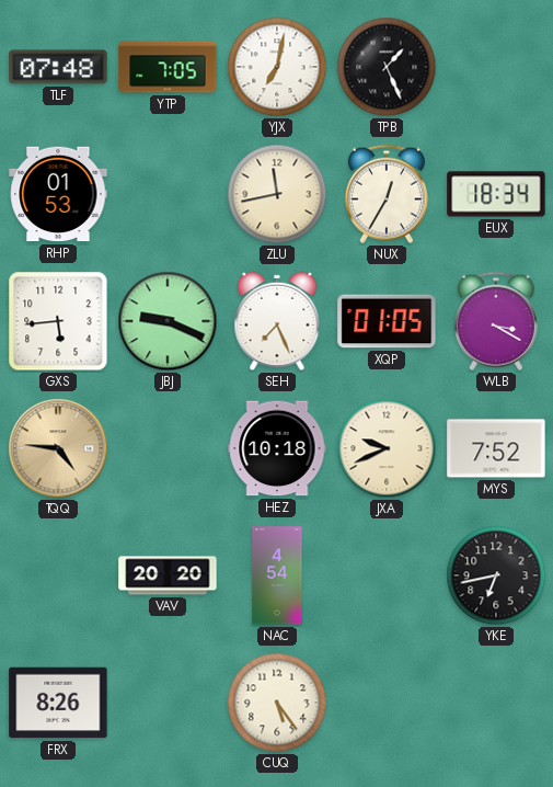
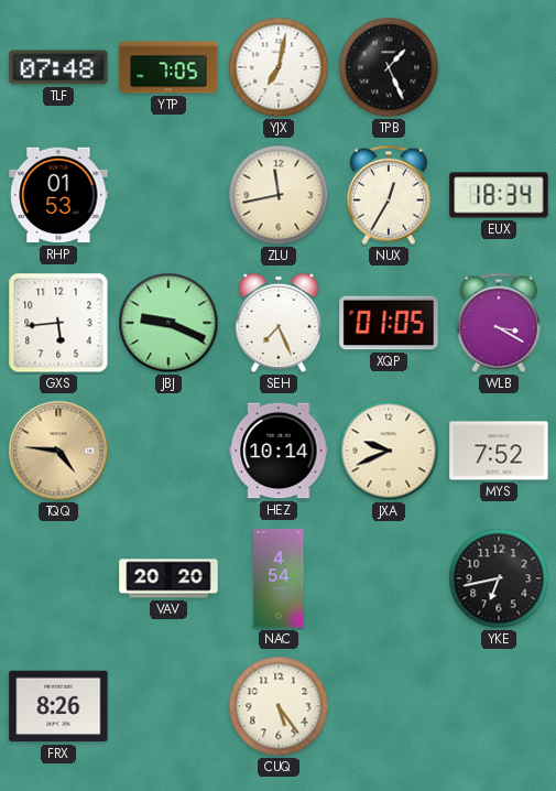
HEZ: 10:18 -> 10:14
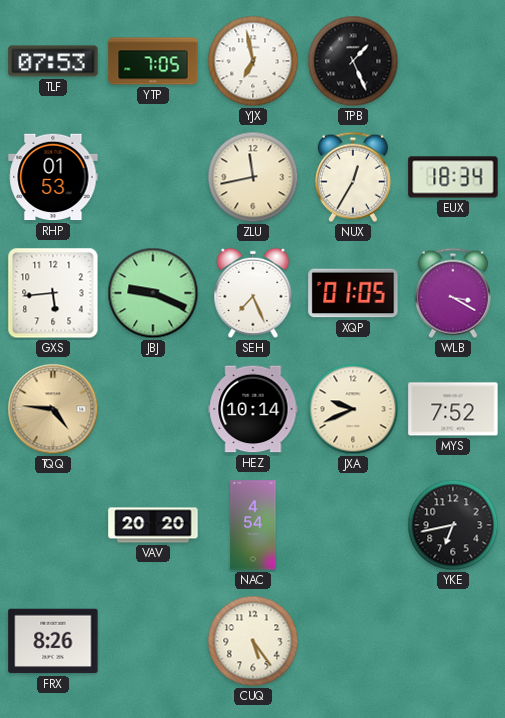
TLF: 07:48 -> 07:53
YJX: 7:02 -> 6:58
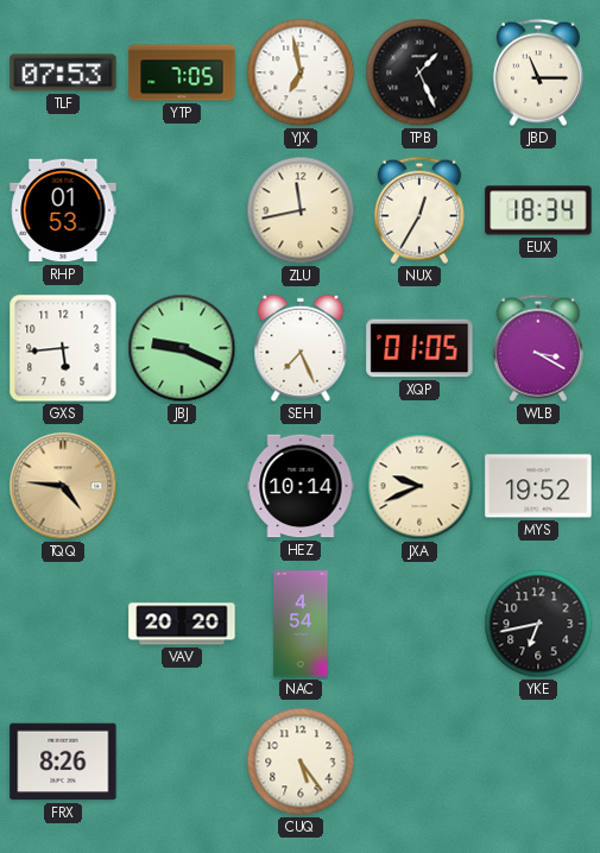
JBD: none -> 11:15
MYS: 7:52 -> 19:52
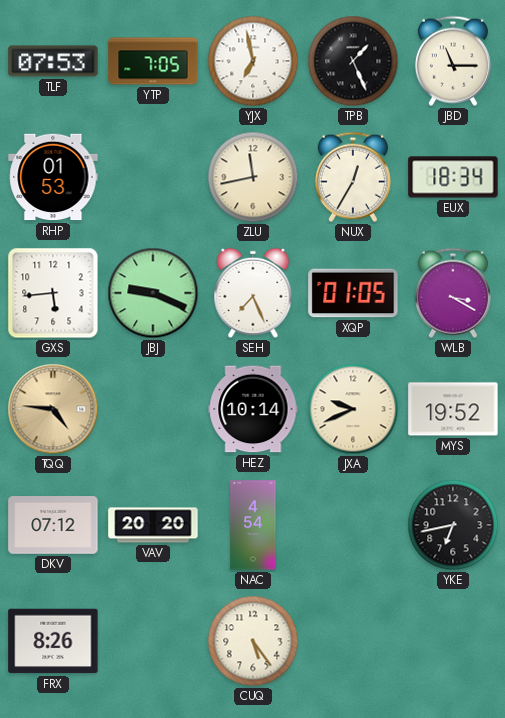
DKV: none -> 07:12
